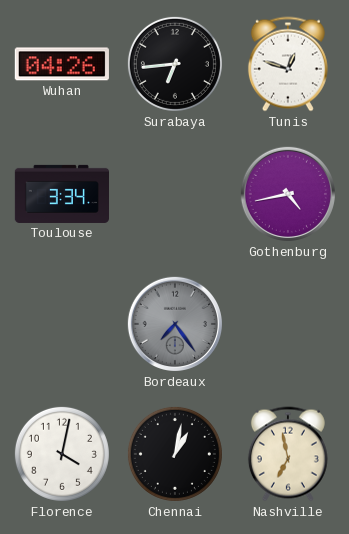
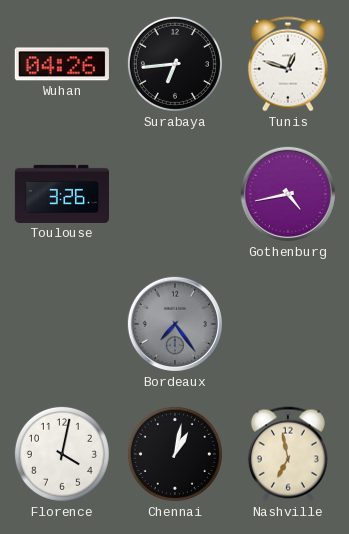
Toulouse: 3:34 -> 3:26
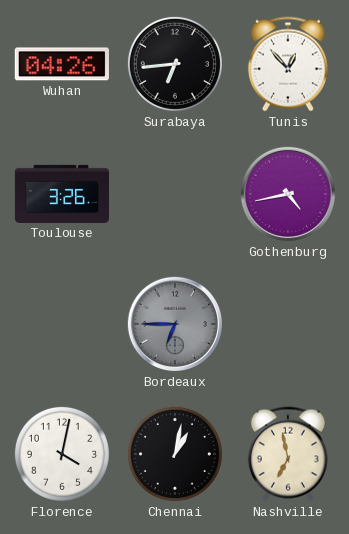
Tunis: 12:48 -> 12:53
Bordeaux: 7:24 -> 6:45
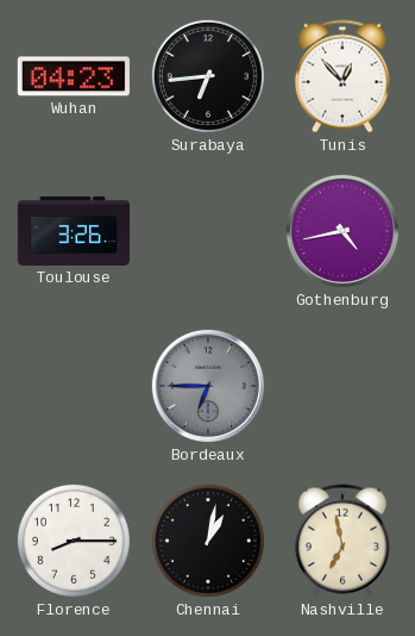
Wuhan: 04:26 -> 04:23
Florence: 4:02 -> 8:15
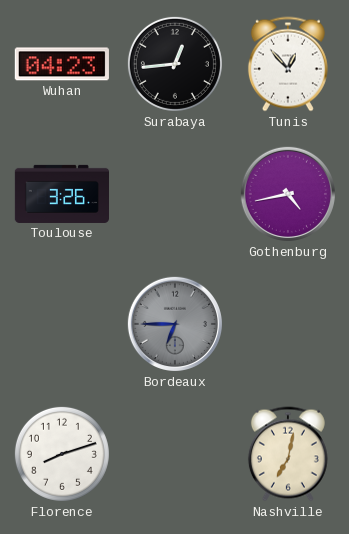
Surabaya: 6:44 -> 12:44
Florence: 8:15 -> 8:12
Chennai: 1:02 -> none
Nashville: 6:58 -> 7:02
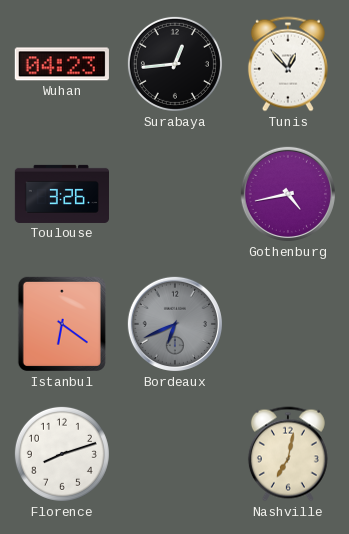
Istanbul: none -> 6:21
Bordeaux: 6:45 -> 6:41
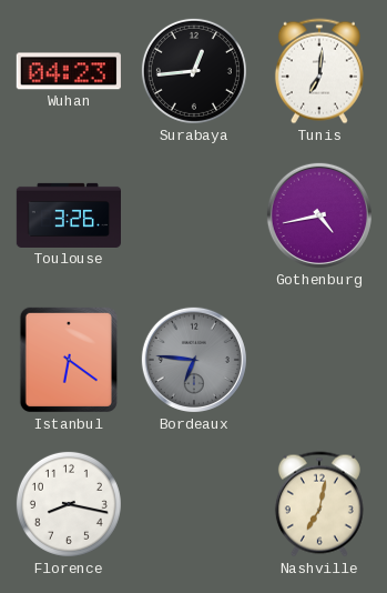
Tunis: 12:53 -> 7:01
Bordeaux: 6:41 -> 6:46
Florence: 8:12 -> 8:17
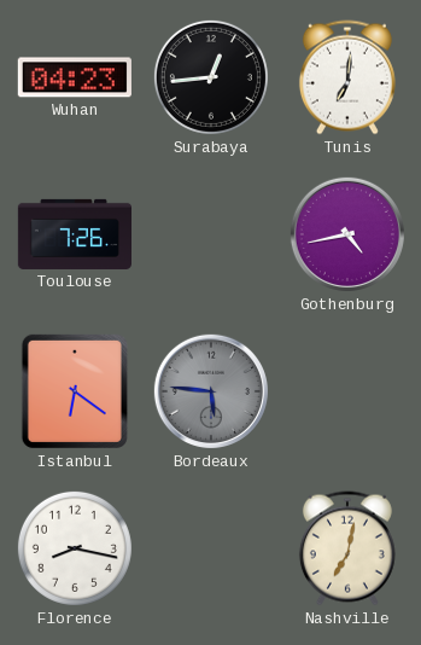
Toulouse: 3:26 -> 7:26
Bordeaux: 6:46 -> 5:46
